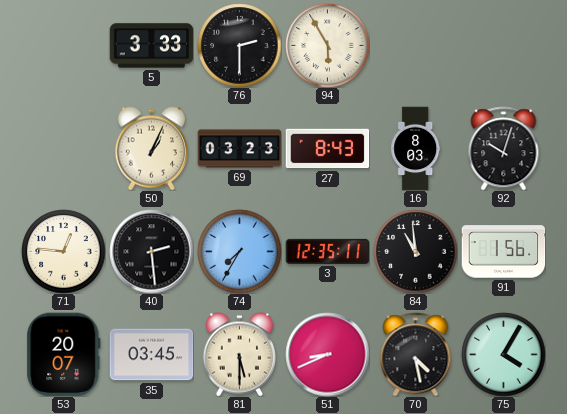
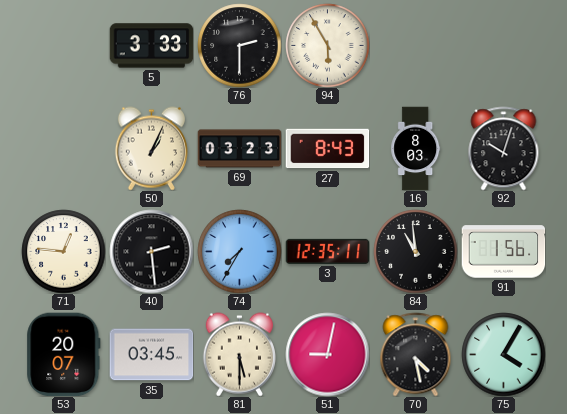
51: 8:41 -> 9:02
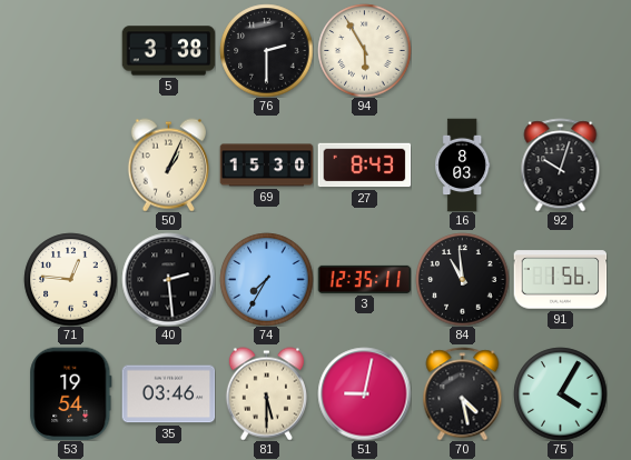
5: 3:33 -> 3:38
69: 03:23 -> 15:30
53: 20:07 -> 19:54
35: 03:45 -> 03:46
